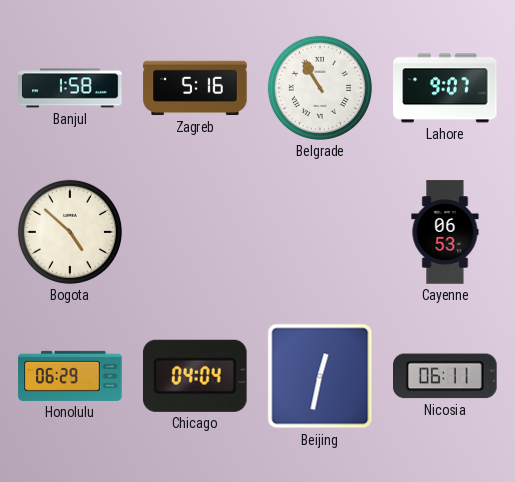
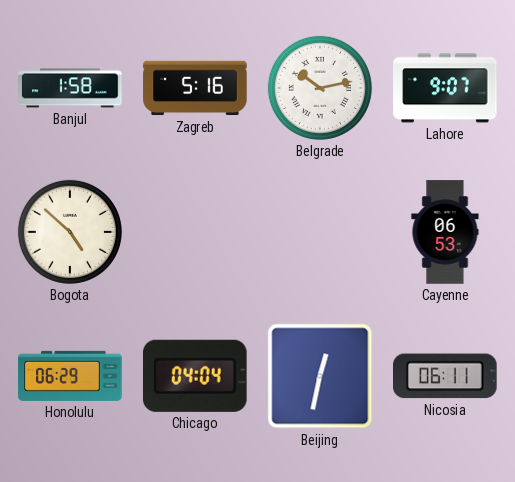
Belgrade: 10:55 -> 10:13
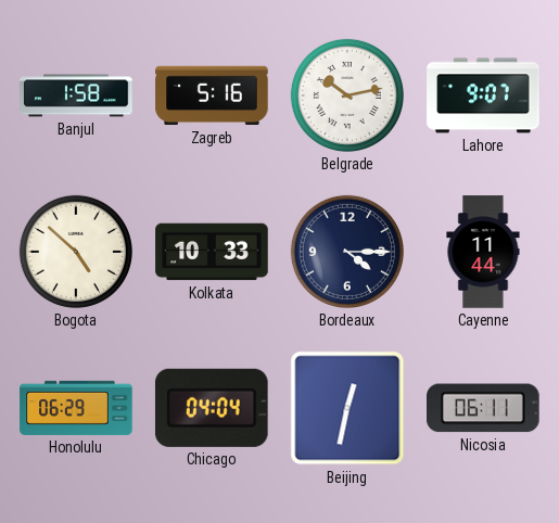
Kolkata: none -> 10:33
Bordeaux: none -> 4:15
Cayenne: 06:53 -> 11:44
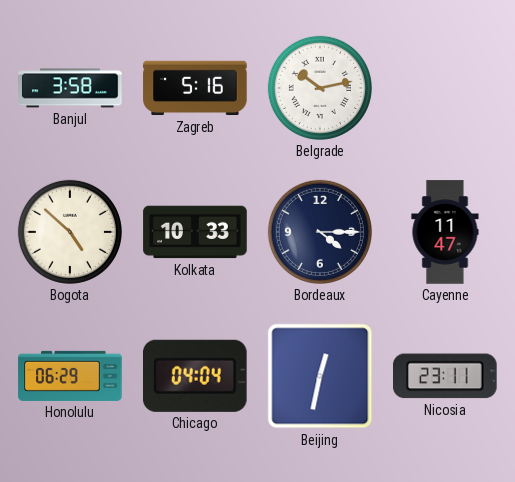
Banjul: 1:58 -> 3:58
Lahore: 9:07 -> none
Cayenne: 11:44 -> 11:47
Nicosia: 06:11 -> 23:11
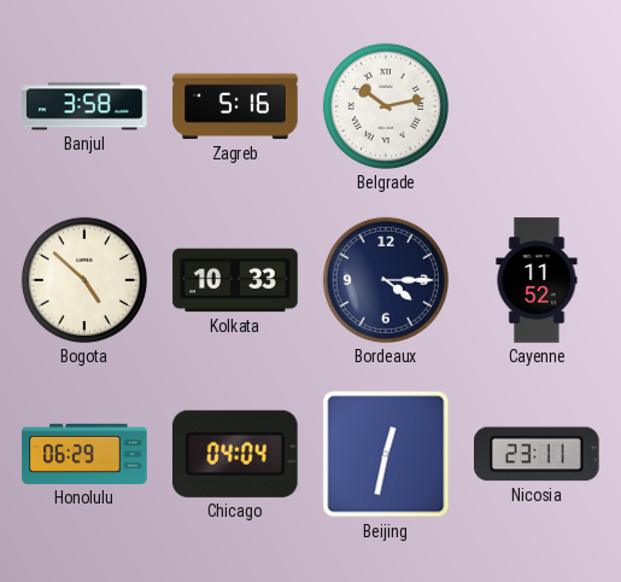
Cayenne: 11:47 -> 11:52
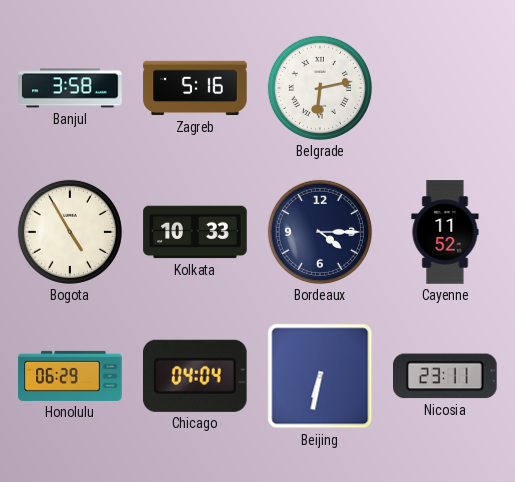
Belgrade: 10:13 -> 6:13
Bogota: 4:52 -> 4:55
Beijing: 12:32 -> 6:32
